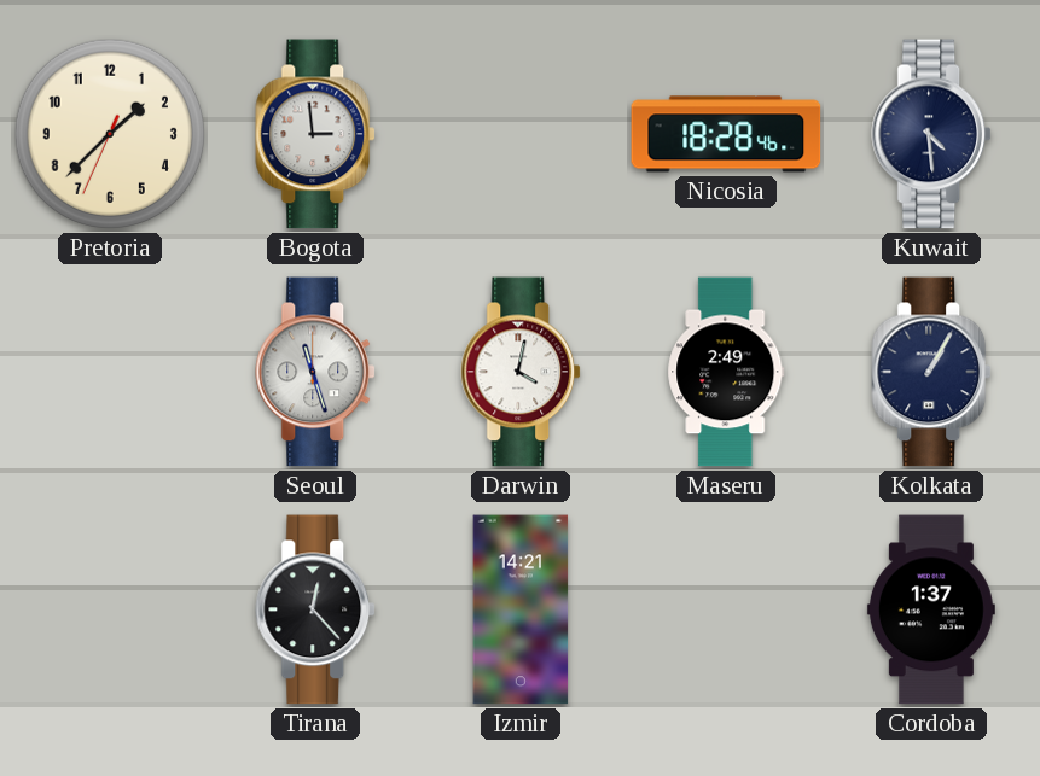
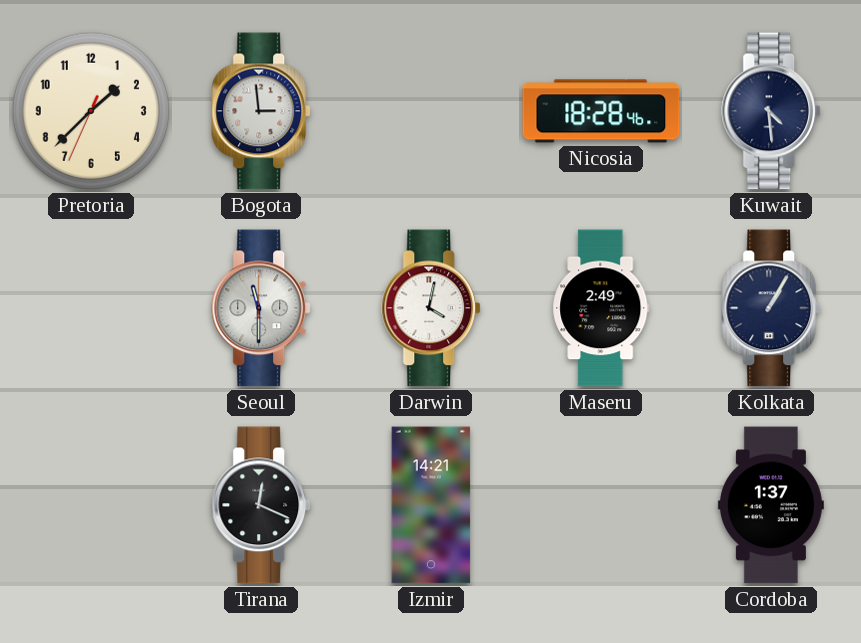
Seoul: 11:27 -> 11:30
Tirana: 12:23 -> 12:19
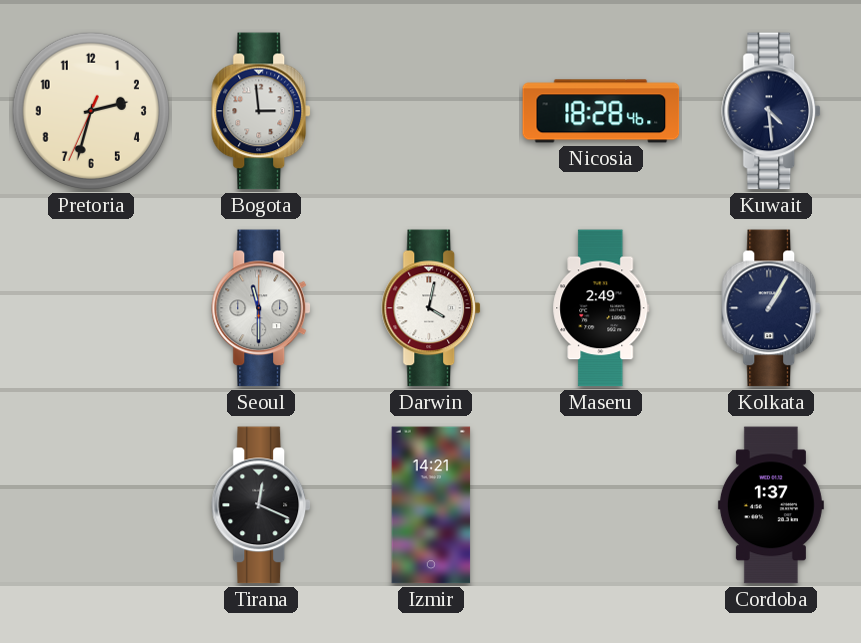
Pretoria: 1:37 -> 2:32
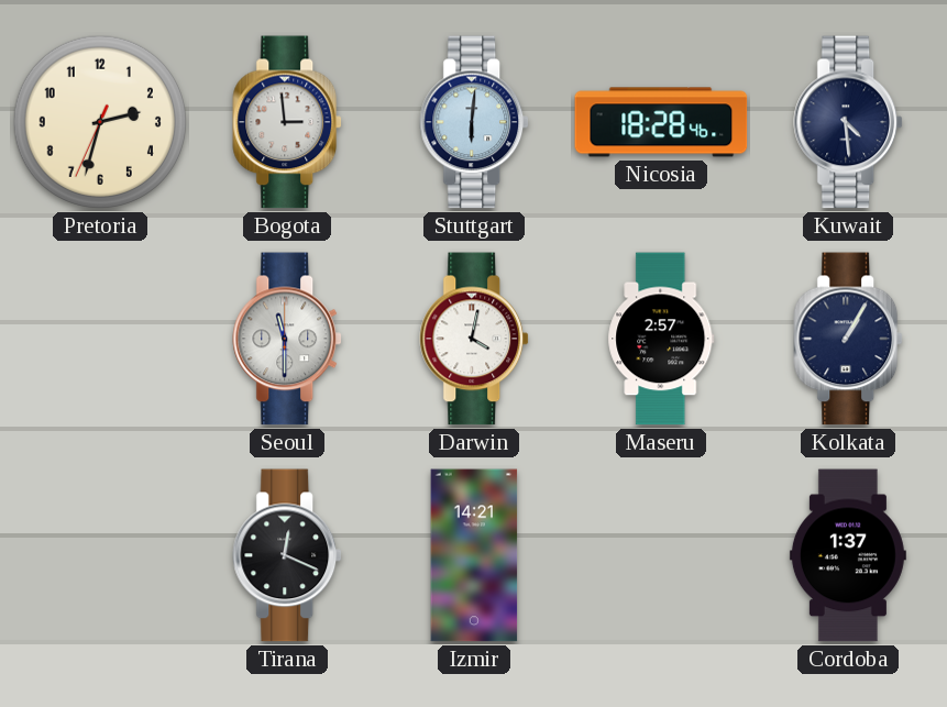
Stuttgart: none -> 6:01
Maseru: 2:49 -> 2:57
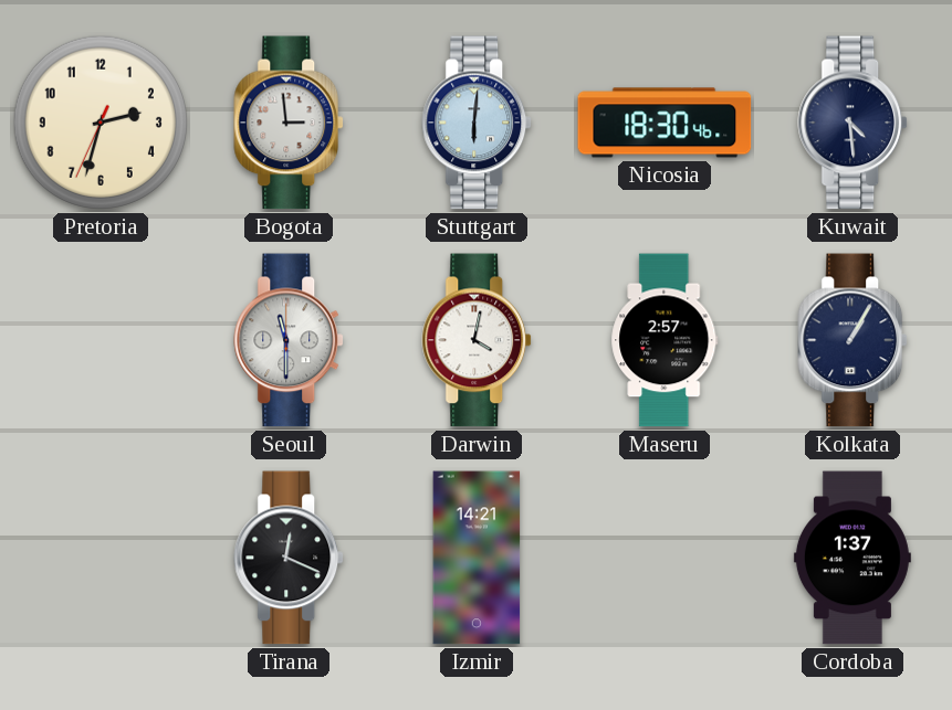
Nicosia: 18:28 -> 18:30
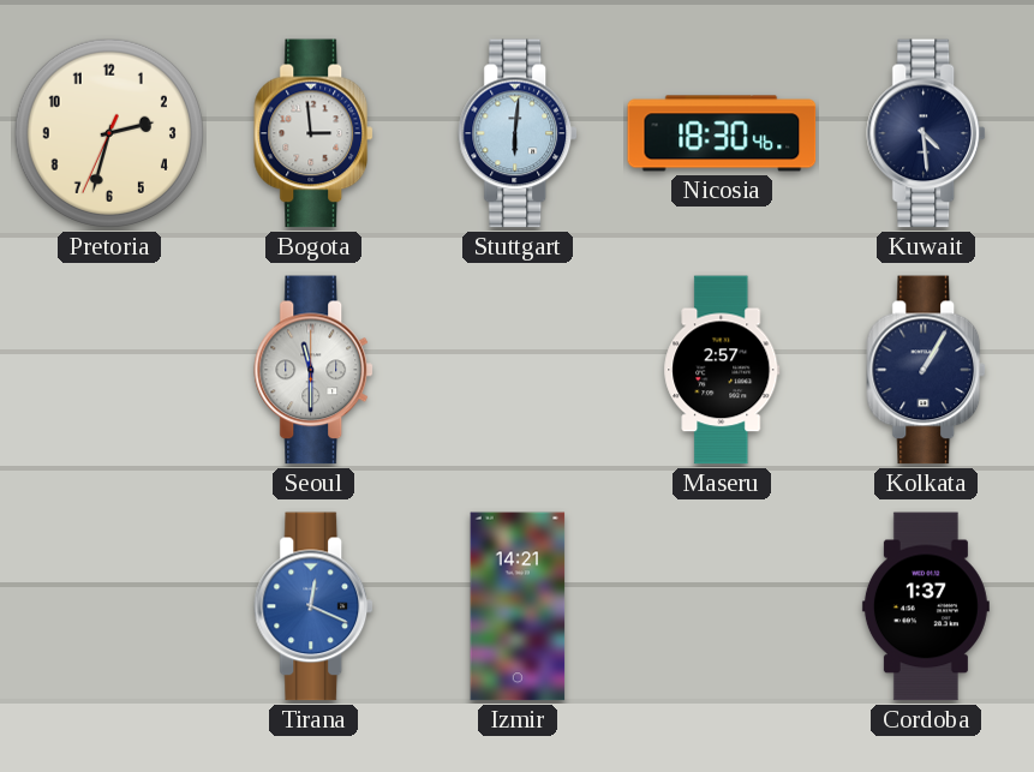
Darwin: 4:02 -> none
Tirana dial: black -> blue
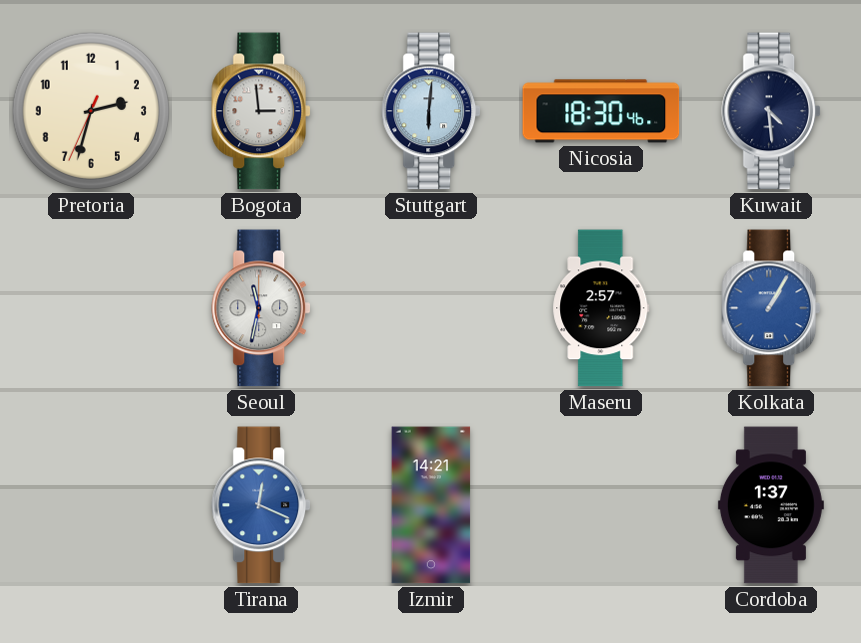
Seoul: 11:30 -> 11:32
Kolkata dial: navy -> blue
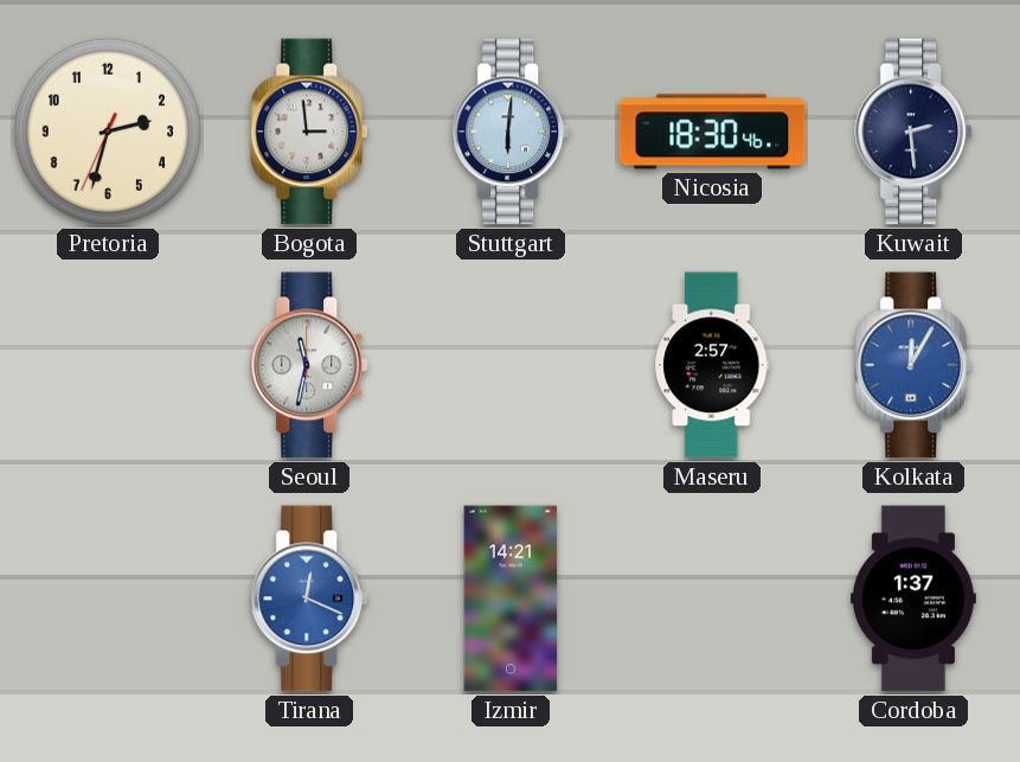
Kuwait: 4:29 -> 2:29
Kolkata: 1:05 -> 12:05
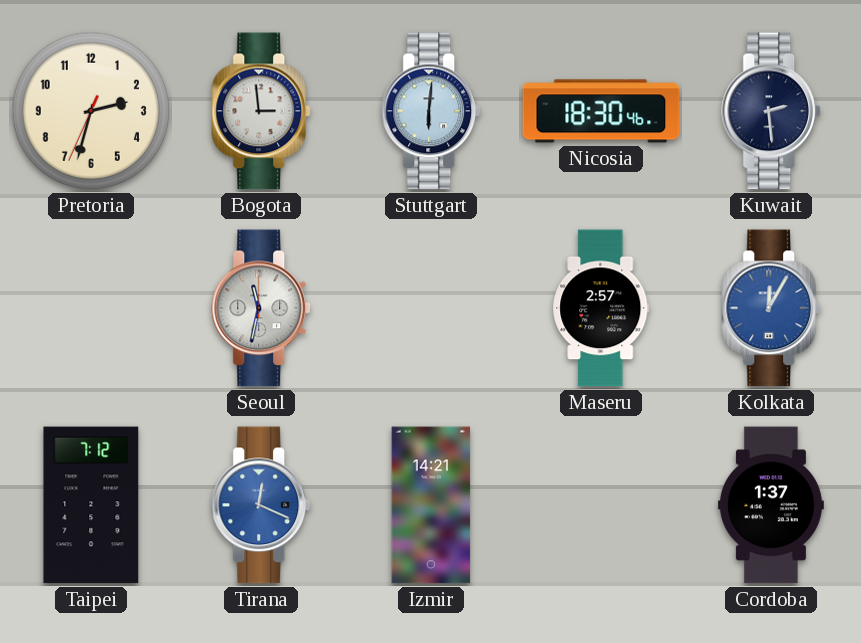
Taipei: none -> 7:12
